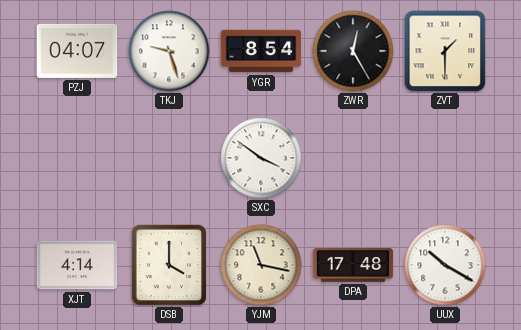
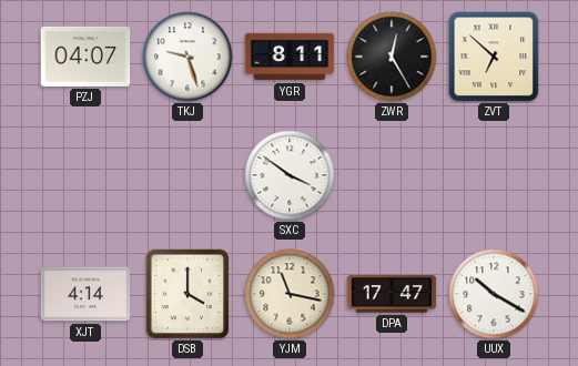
YGR: 8:54 -> 8:11
ZVT: 1:30 -> 6:52
DPA: 17:48 -> 17:47
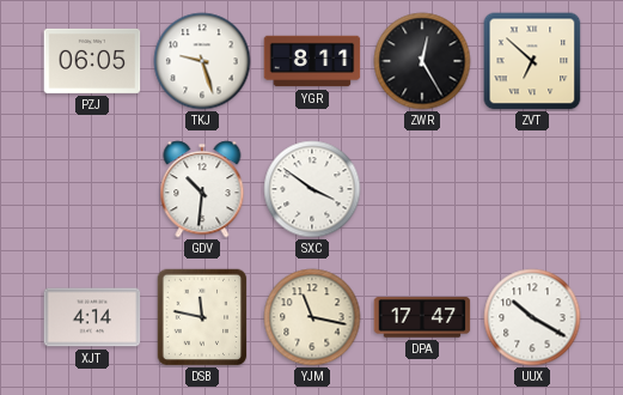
PZJ: 04:07 -> 06:05
GDV: none -> 10:31
DSB: 4:00 -> 11:47
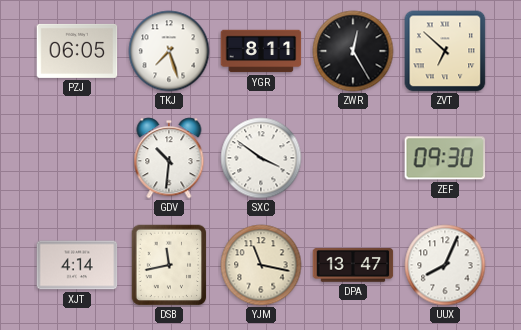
TKJ: 9:27 -> 7:27
ZEF: none -> 09:30
DSB: 11:47 -> 11:43
DPA: 17:47 -> 13:47
UUX: 10:20 -> 8:04
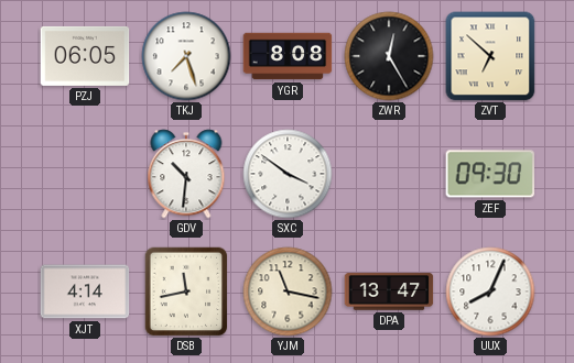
YGR: 8:11 -> 8:08
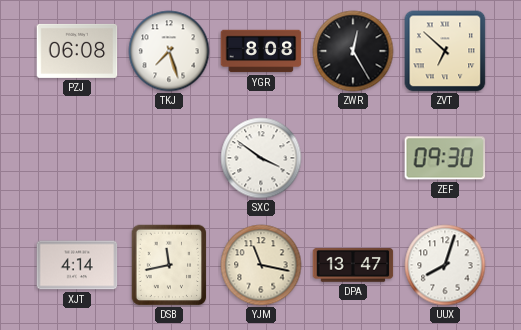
PZJ: 06:05 -> 06:08
GDV: 10:31 -> none
UUX: 8:04 -> 8:03
